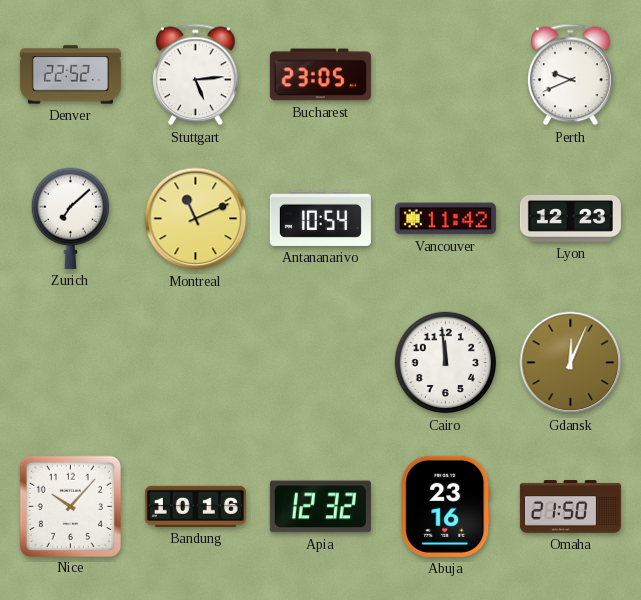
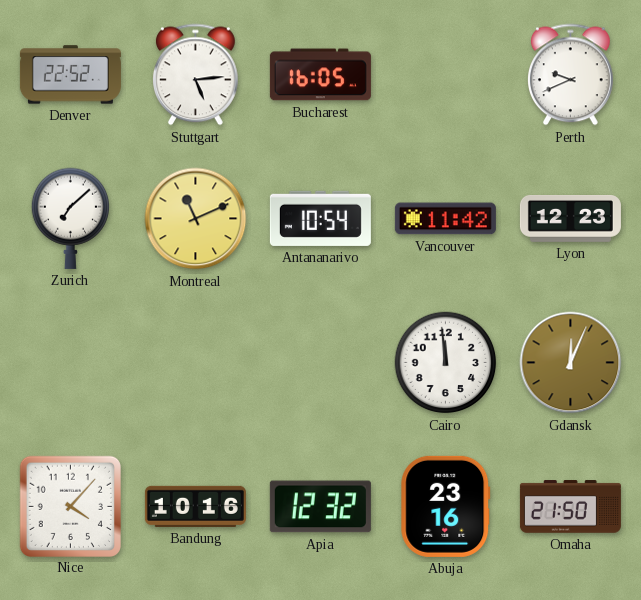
Bucharest: 23:05 -> 16:05
Nice: 10:07 -> 4:07
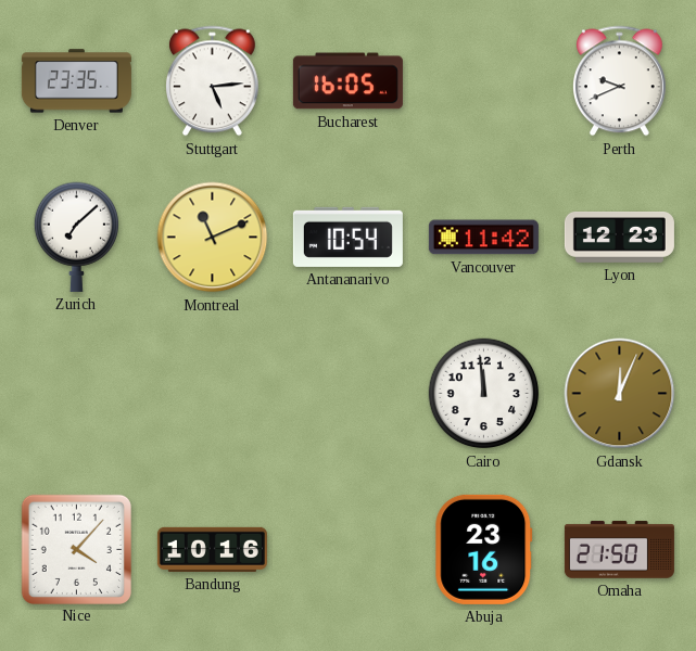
Denver: 22:52 -> 23:35
Apia: 12:32 -> none
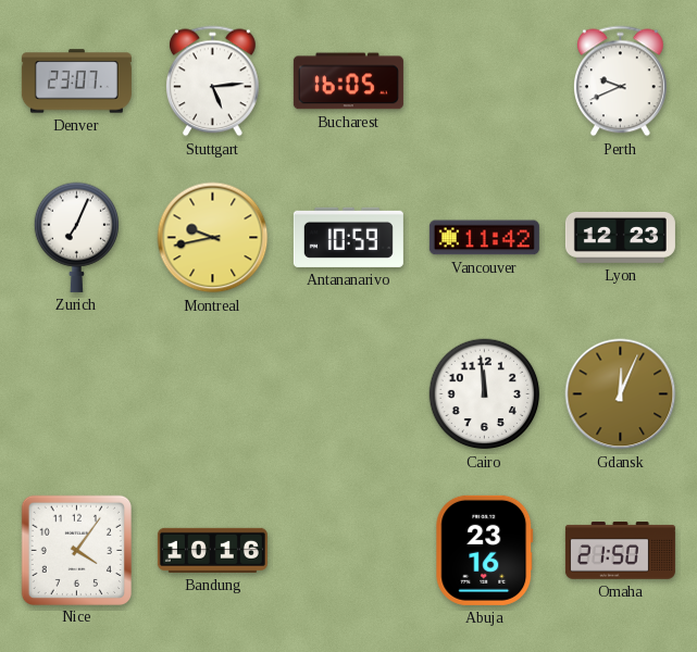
Denver: 23:35 -> 23:07
Zurich: 7:08 -> 7:04
Montreal: 11:11 -> 9:43
Antananarivo: 10:54 -> 10:59
Nice: 4:07 -> 4:06
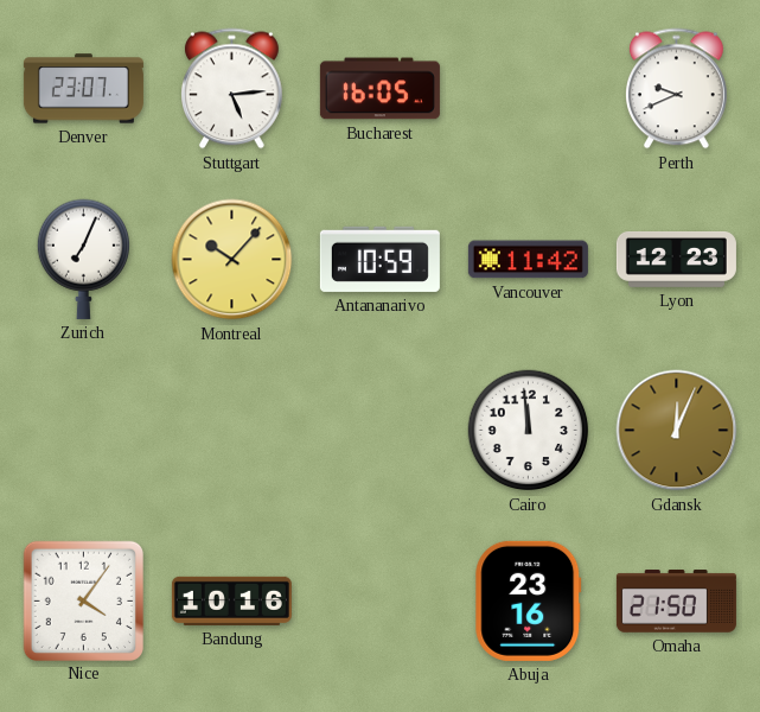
Montreal: 9:43 -> 10:07
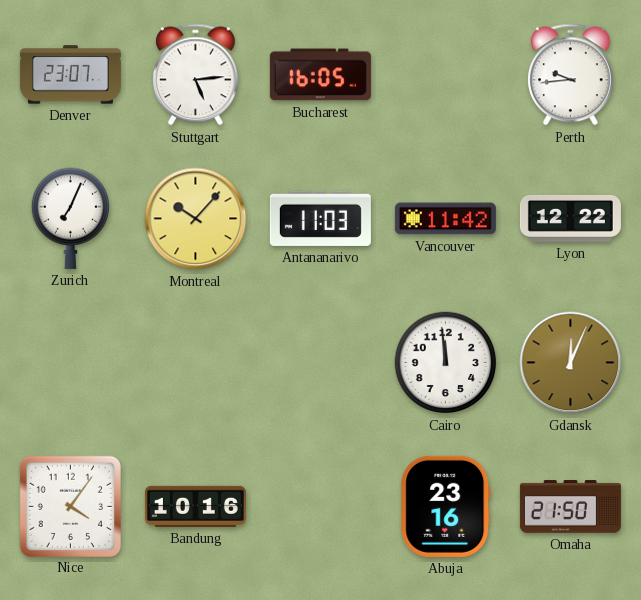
Perth: 9:41 -> 9:44
Antananarivo: 10:59 -> 11:03
Lyon: 12:23 -> 12:22
